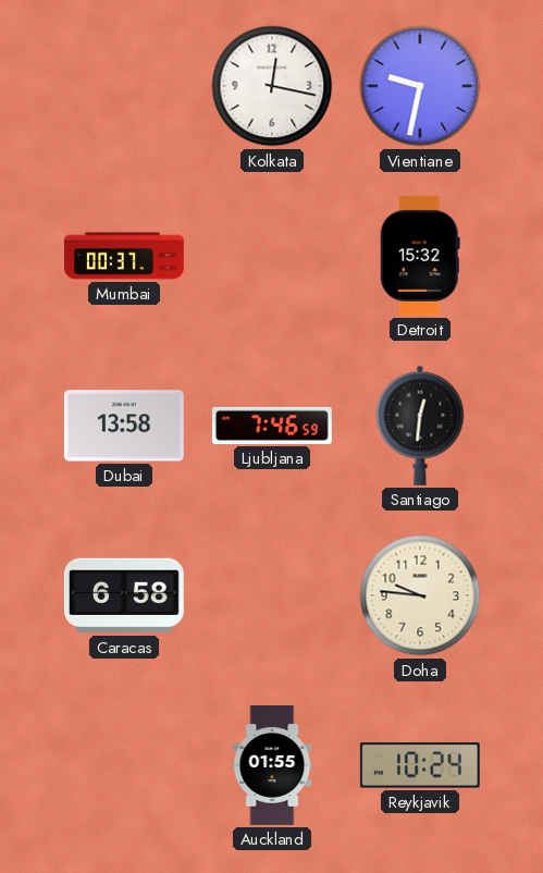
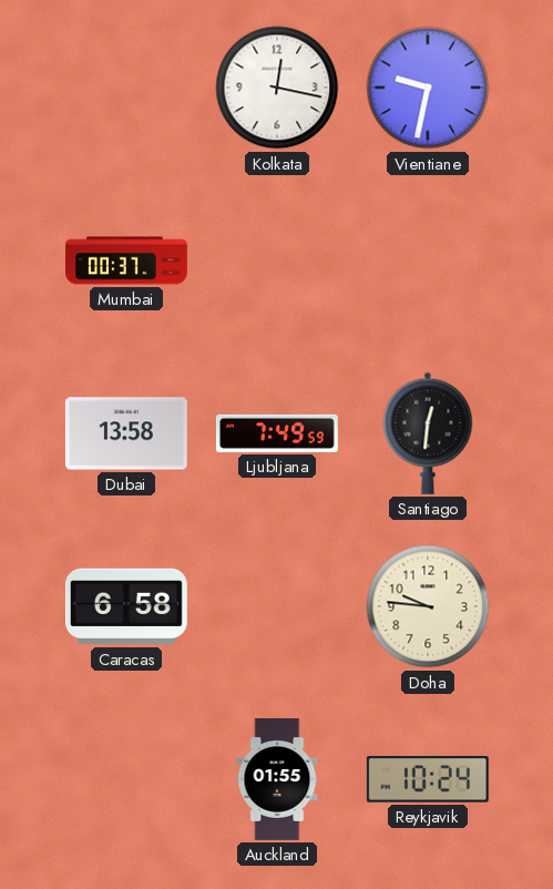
Detroit: 15:32 -> none
Ljubljana: 7:46 -> 7:49
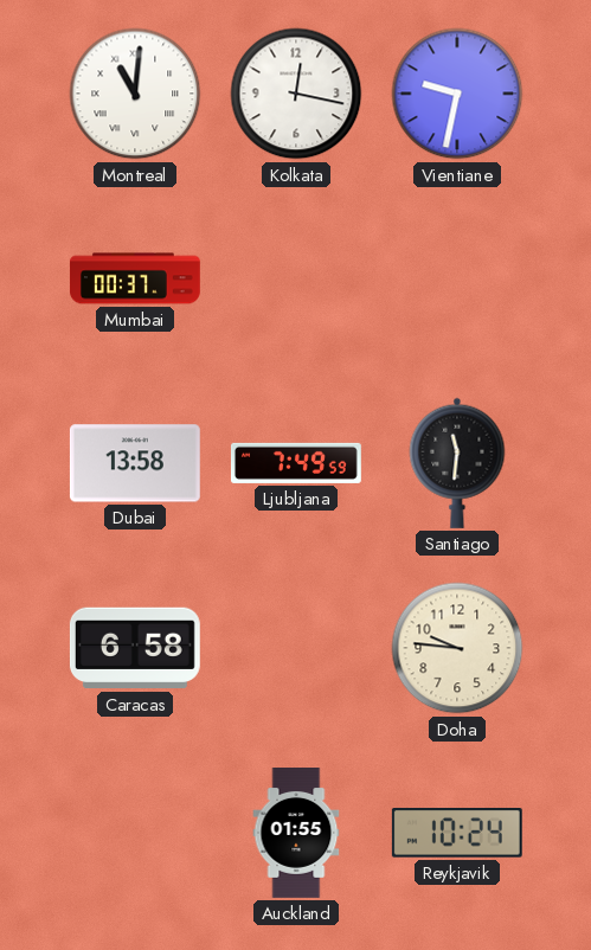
Montreal: none -> 11:01
Santiago: 12:31 -> 11:31
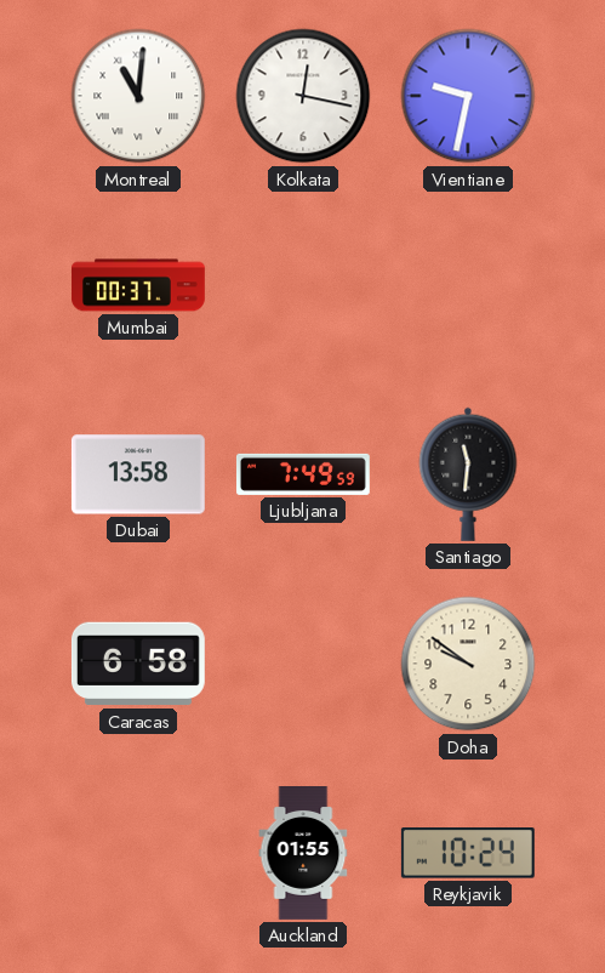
Doha: 9:46 -> 9:51
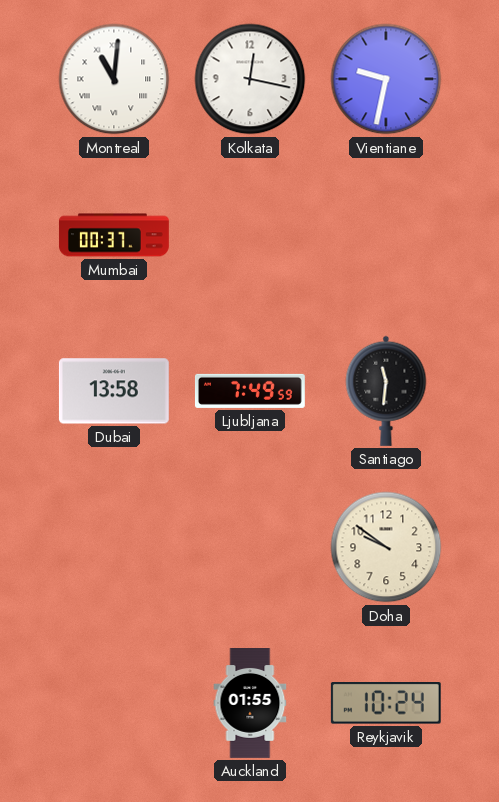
Caracas: 6:58 -> none
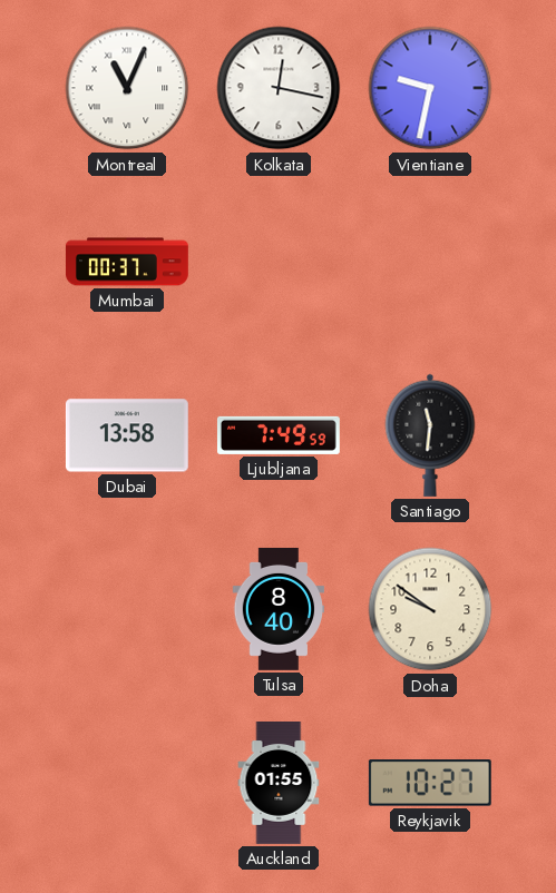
Montreal: 11:01 -> 11:04
Tulsa: none -> 8:40
Reykjavik: 10:24 -> 10:27
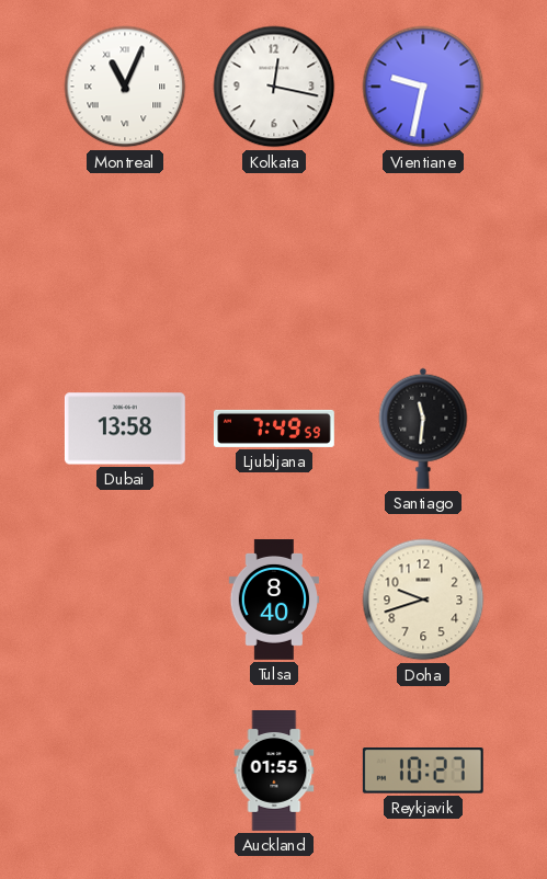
Mumbai: 00:37 -> none
Doha: 9:51 -> 9:42
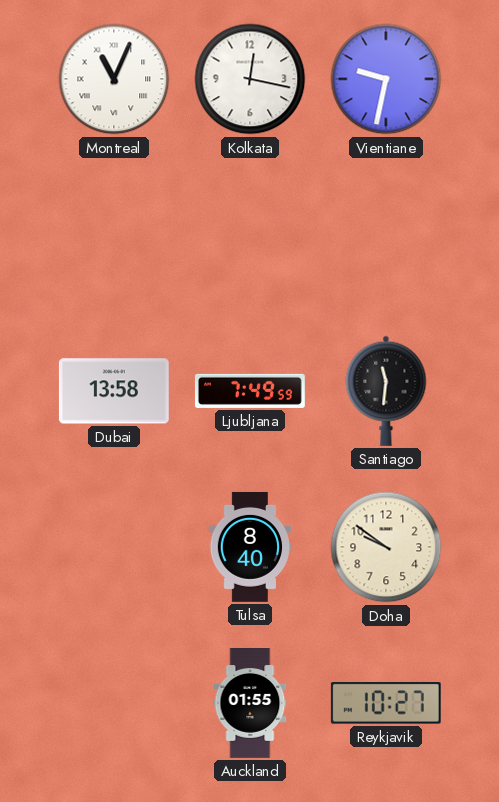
Doha: 9:42 -> 9:51
